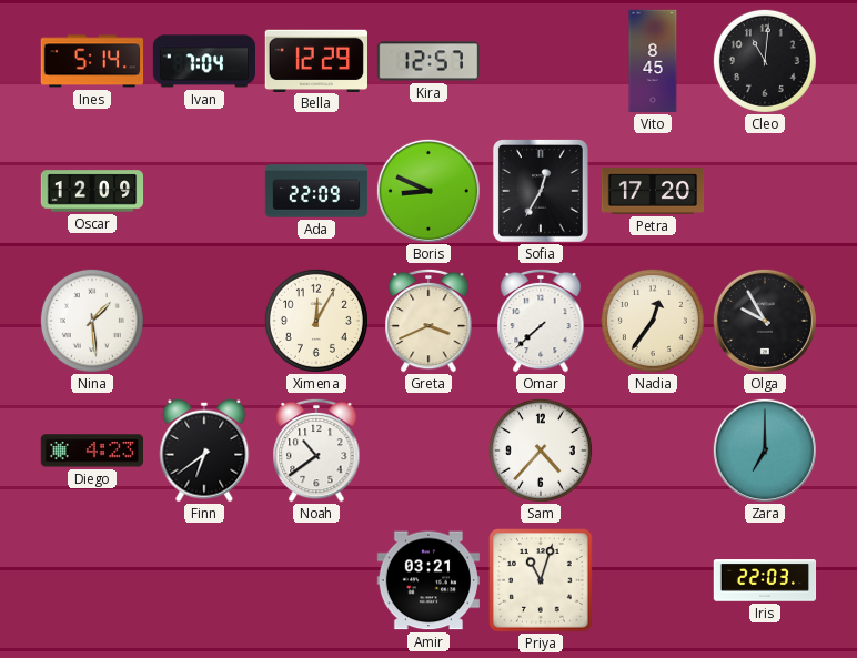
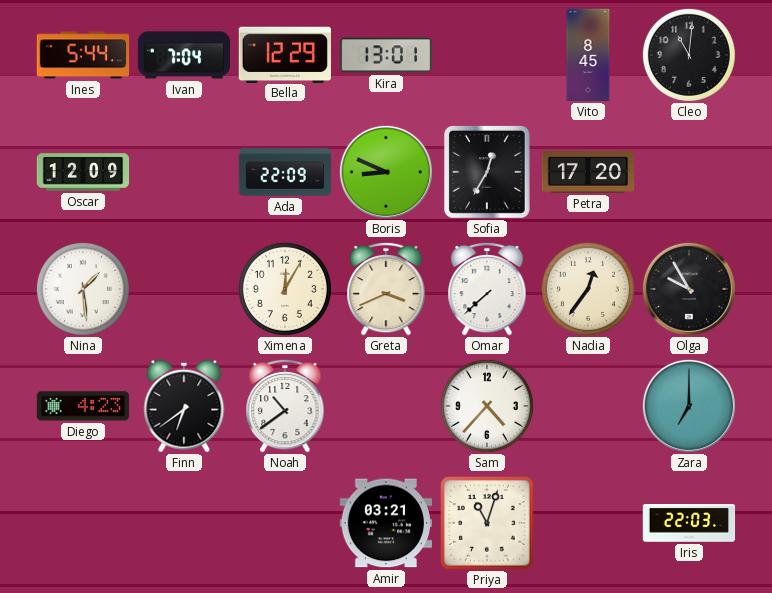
Ines: 5:14 -> 5:44
Kira: 12:57 -> 13:01
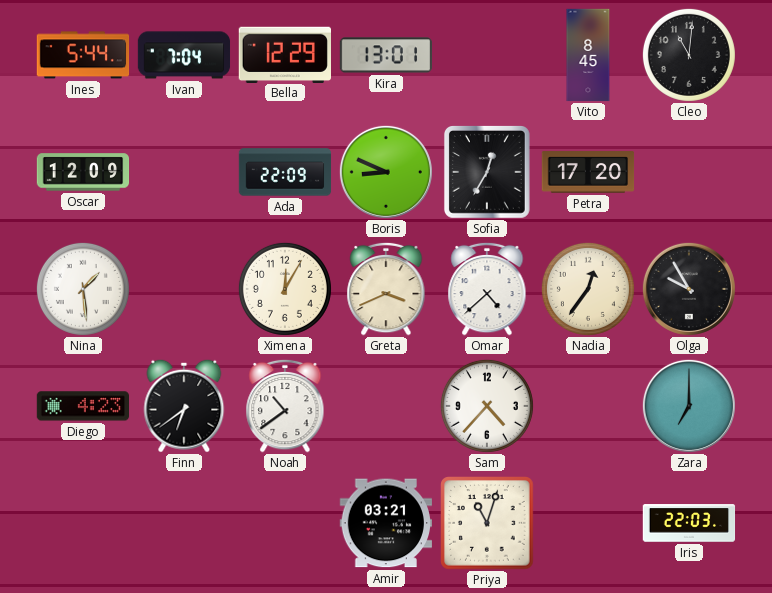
Omar: 7:38 -> 4:38
